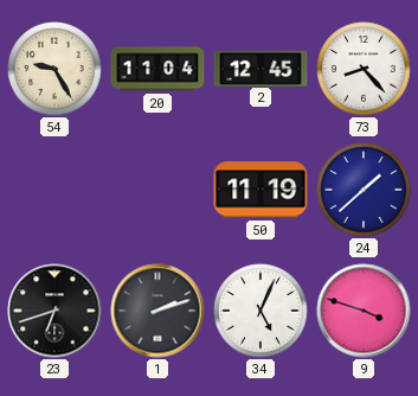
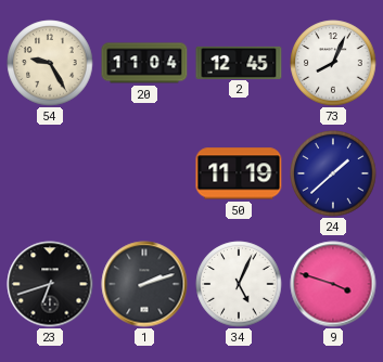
73: 8:23 -> 8:04
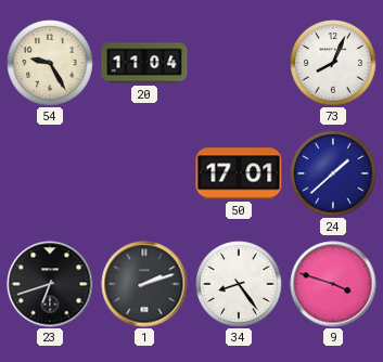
2: 12:45 -> none
50: 11:19 -> 17:01
34: 5:04 -> 8:24
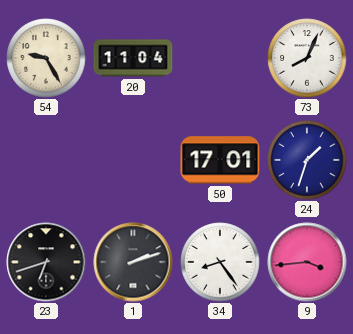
24: 1:38 -> 1:33
9: 3:48 -> 3:44
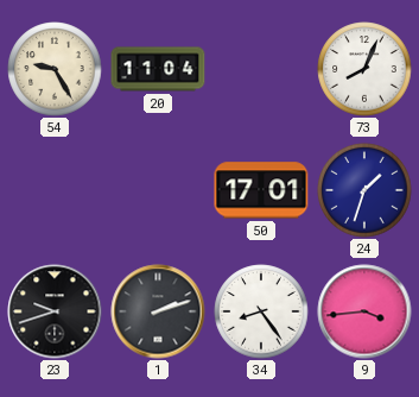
23: 6:42 -> 9:42
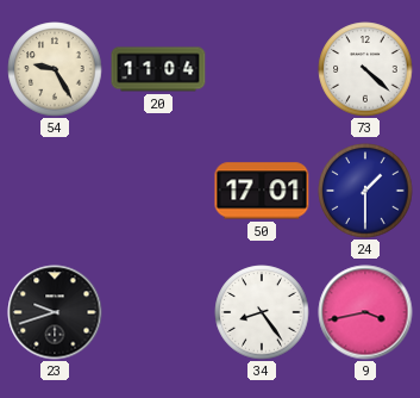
73: 8:04 -> 4:22
24: 1:33 -> 1:30
1: 2:12 -> none
9: 3:44 -> 3:43
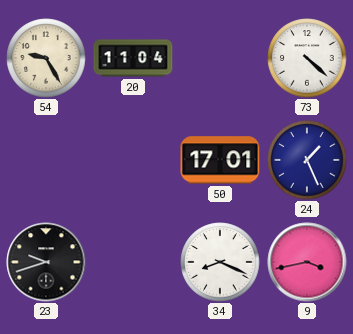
24: 1:30 -> 1:26
34: 8:24 -> 8:19
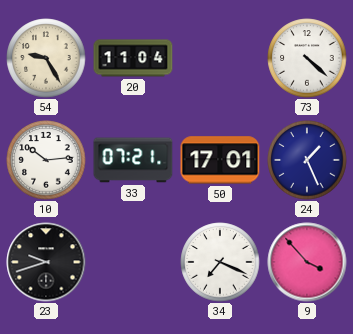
10: none -> 10:14
33: none -> 07:21
34: 8:19 -> 7:19
9: 3:43 -> 3:53
